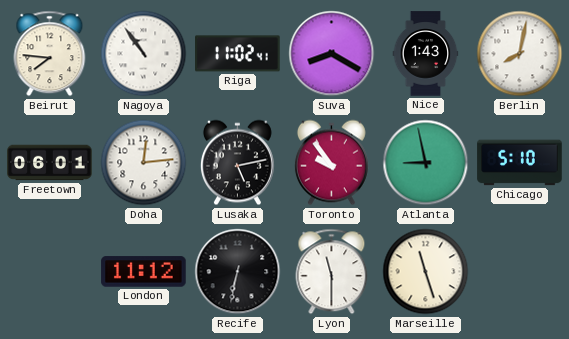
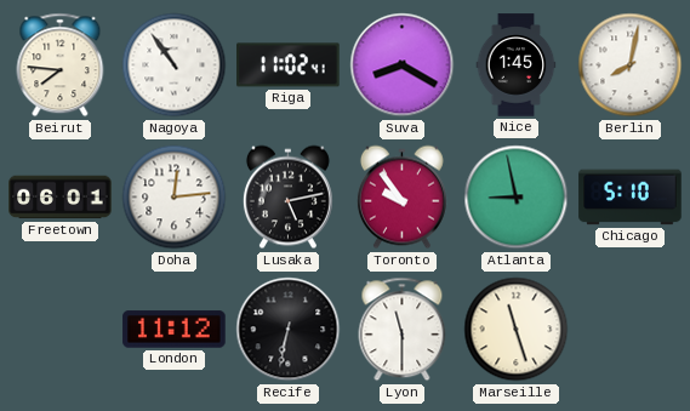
Nice: 1:43 -> 1:45
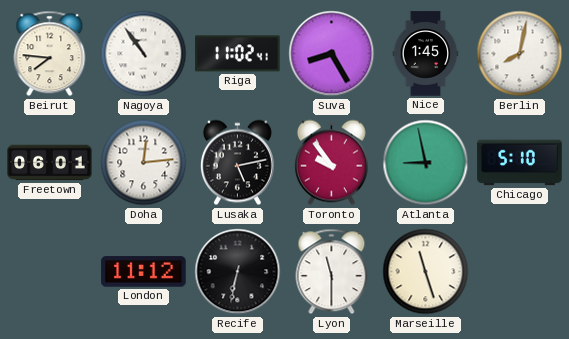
Suva: 8:20 -> 8:25
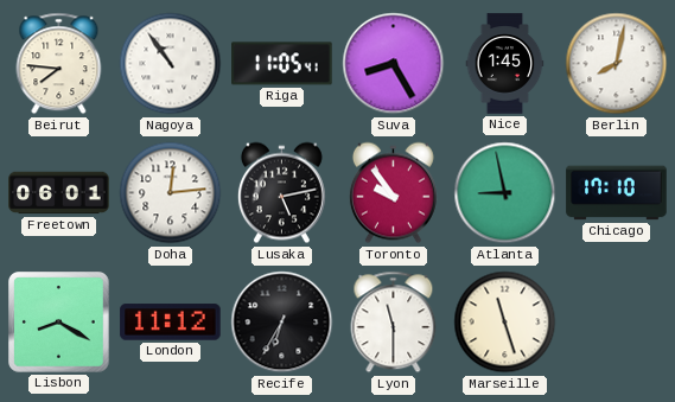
Riga: 11:02 -> 11:05
Chicago: 5:10 -> 17:10
Lisbon: none -> 8:20
Recife: 6:32 -> 6:35
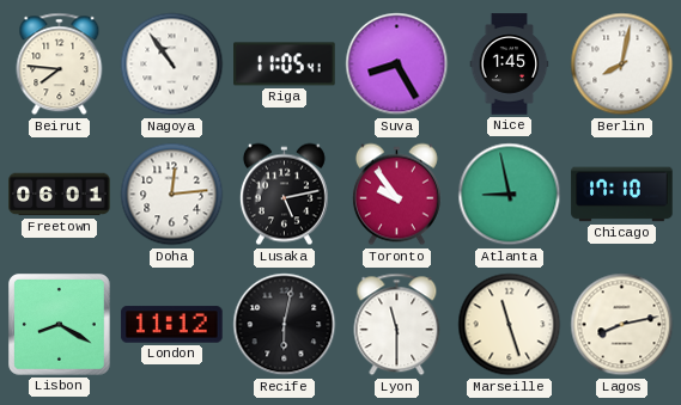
Recife: 6:35 -> 6:02
Lagos: none -> 8:13
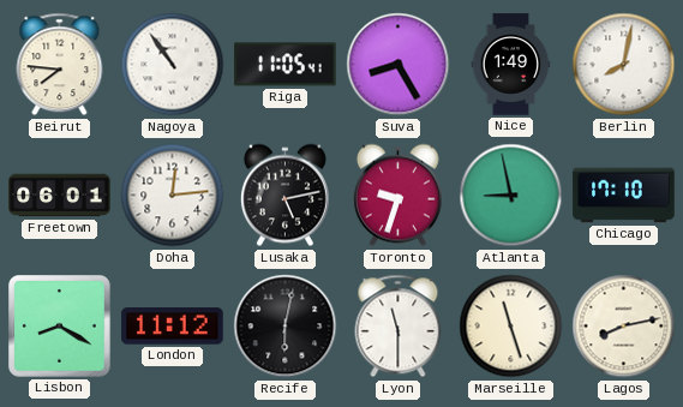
Nice: 1:45 -> 1:49
Toronto: 9:54 -> 9:33
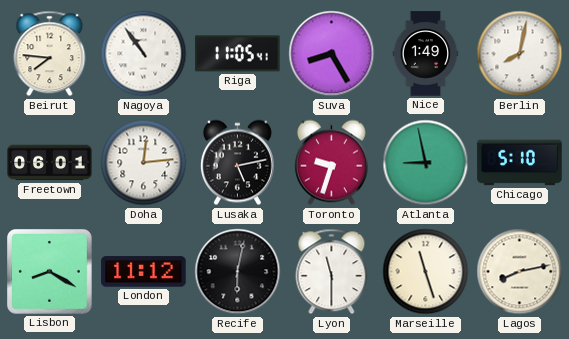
Chicago: 17:10 -> 5:10
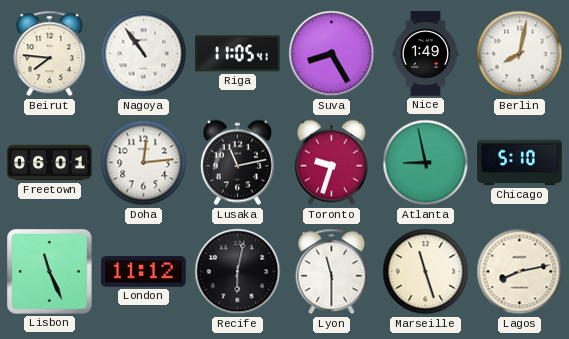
Lusaka: 5:13 -> 11:13
Lisbon: 8:20 -> 11:26
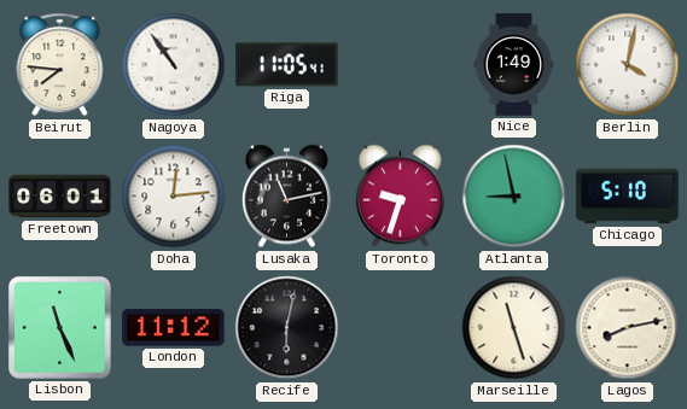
Suva: 8:25 -> none
Berlin: 8:02 -> 4:02
Lyon: 11:30 -> none
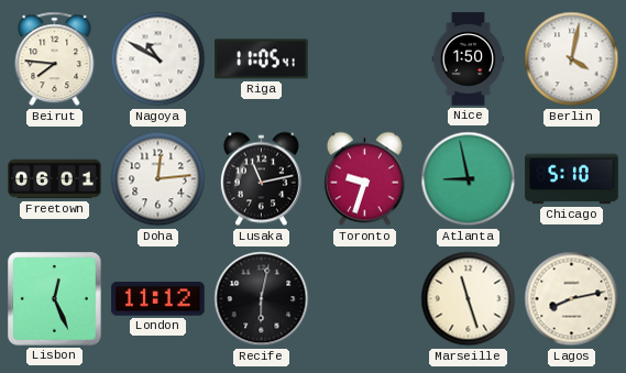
Nagoya: 10:54 -> 10:50
Nice: 1:49 -> 1:50
Lisbon: 11:26 -> 12:26
